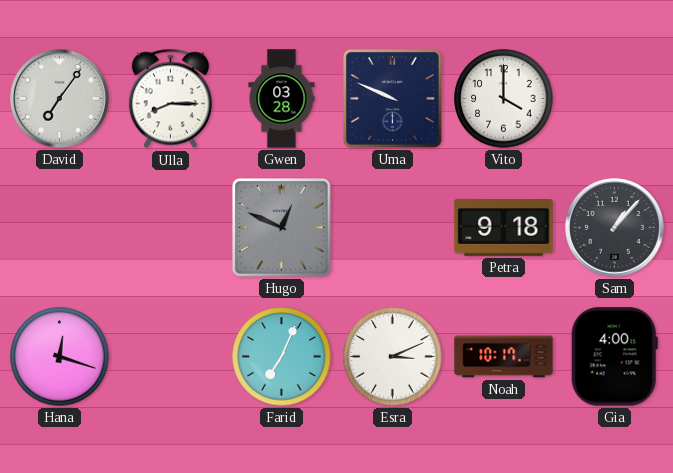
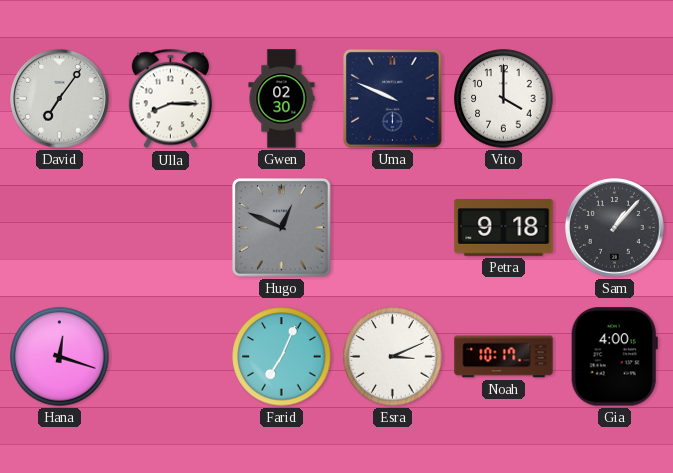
Gwen: 03:28 -> 02:30
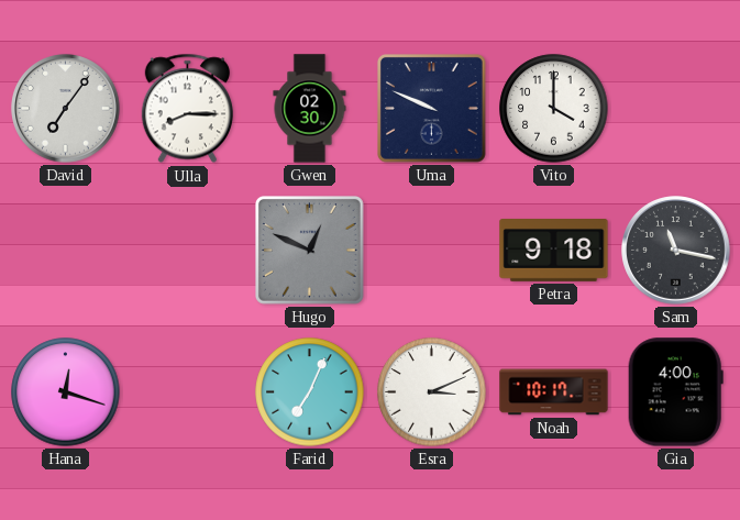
Sam: 1:07 -> 11:17
